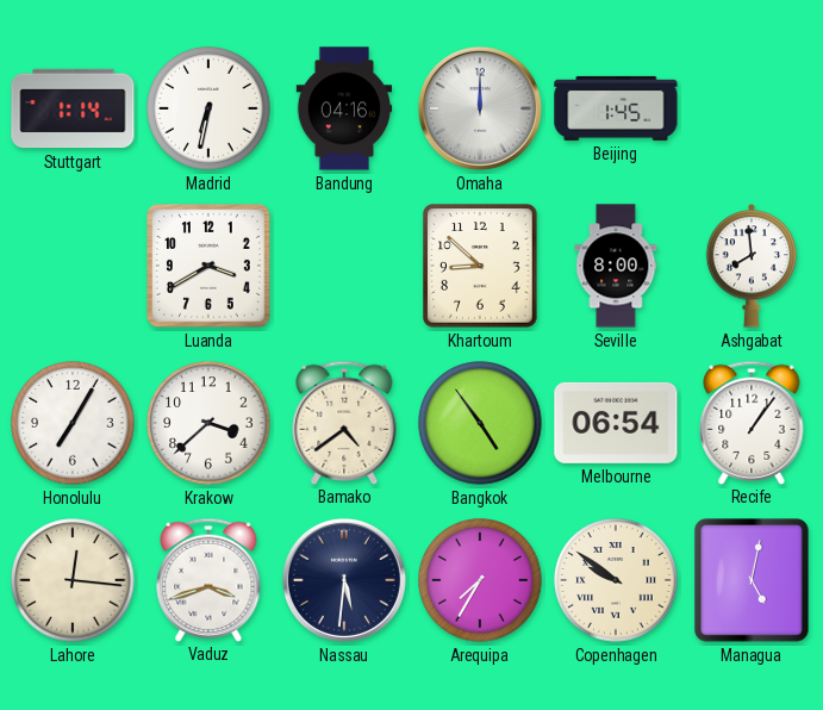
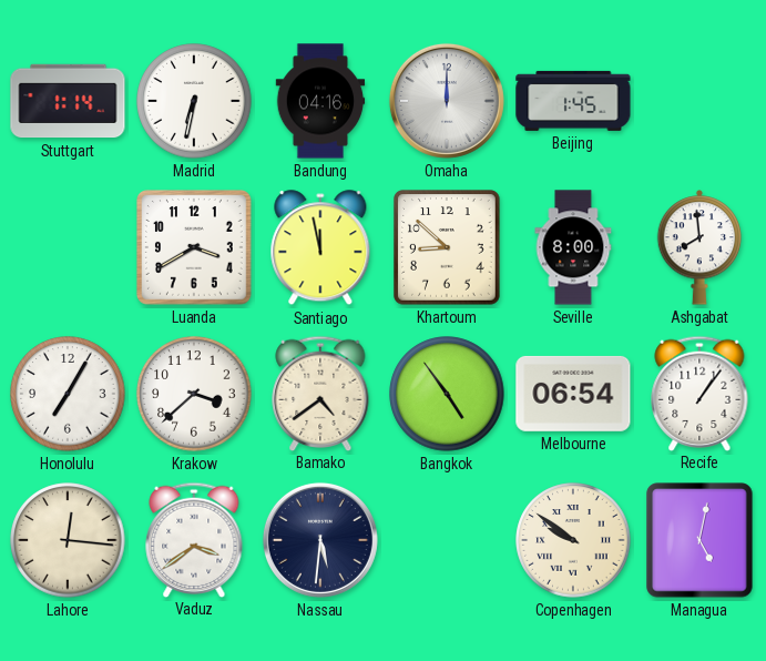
Santiago: none -> 11:58
Vaduz: 3:42 -> 3:39
Arequipa: 7:35 -> none
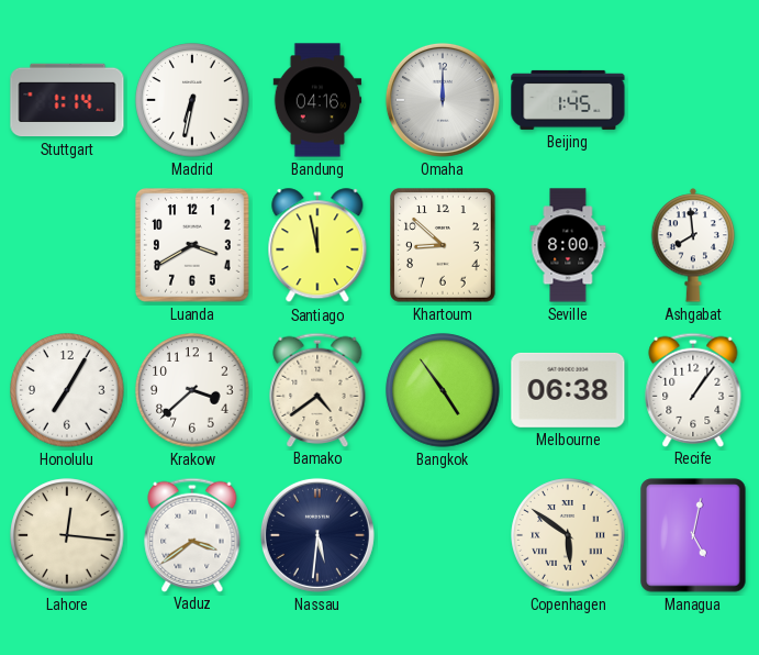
Melbourne: 06:54 -> 06:38
Copenhagen: 9:51 -> 5:51
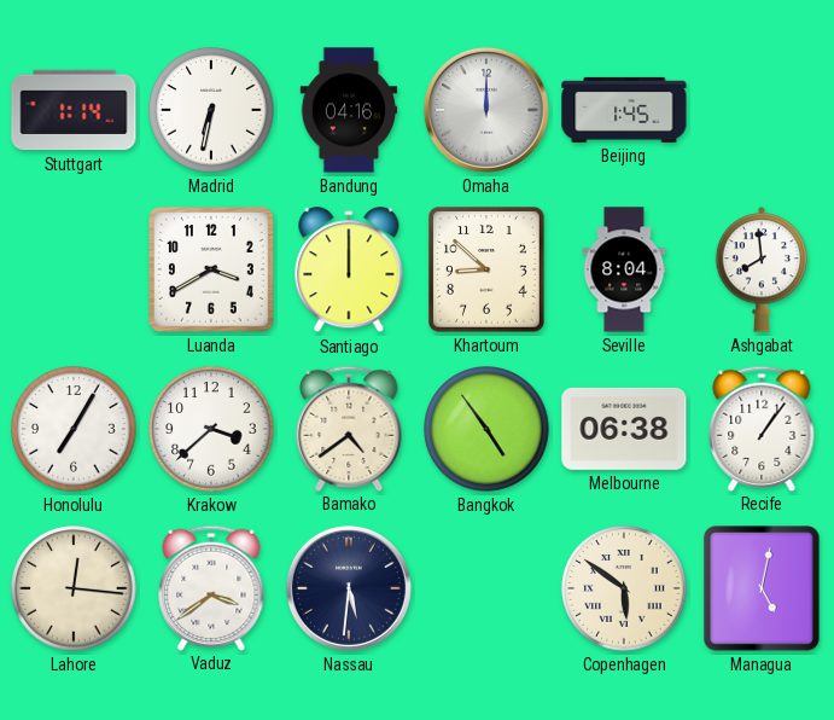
Santiago: 11:58 -> 12:00
Seville: 8:00 -> 8:04
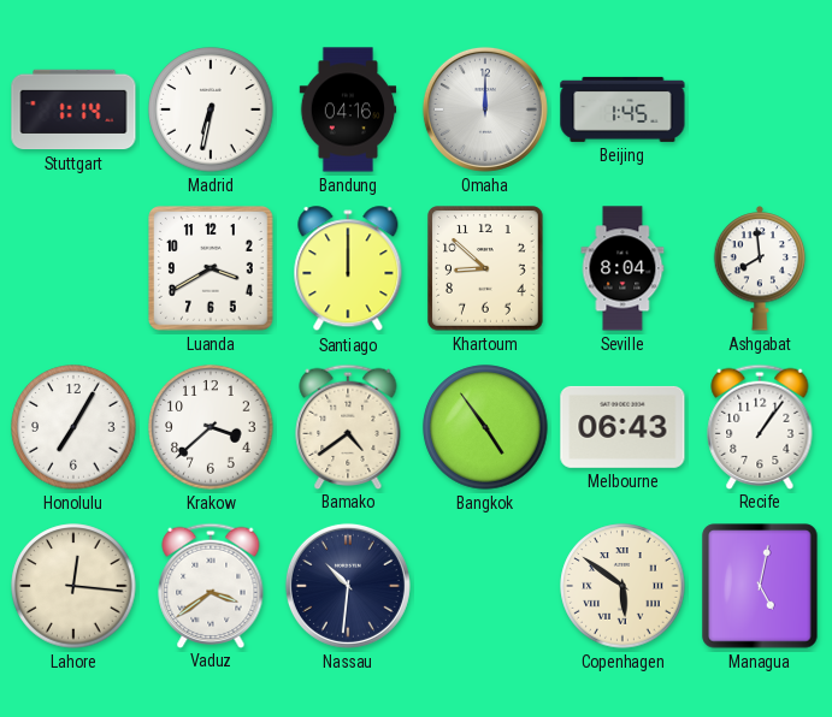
Melbourne: 06:38 -> 06:43
Nassau: 5:31 -> 10:31
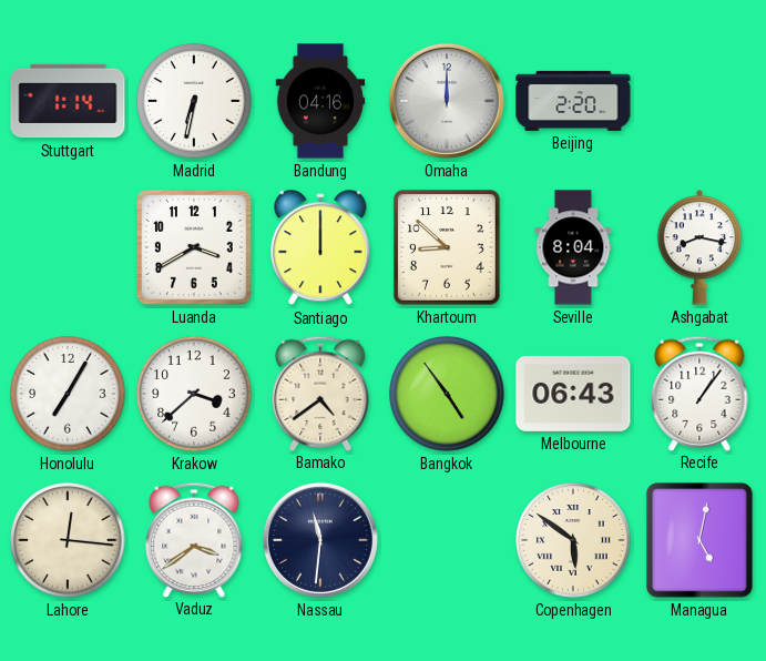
Beijing: 1:45 -> 2:20
Ashgabat: 7:59 -> 8:17
Nassau: 10:31 -> 11:31
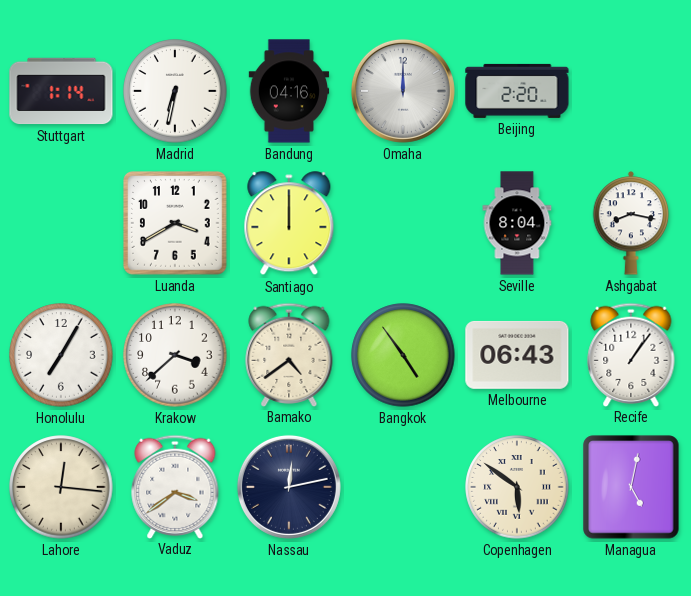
Khartoum: 8:52 -> none
Nassau: 11:31 -> 12:13
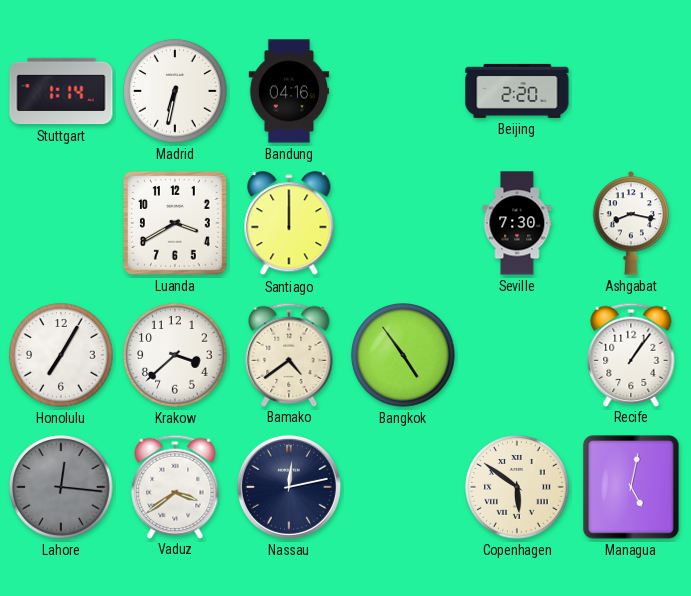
Omaha: 12:00 -> none
Seville: 8:04 -> 7:30
Melbourne: 06:43 -> none
Lahore dial: cream -> grey
